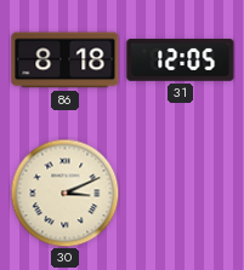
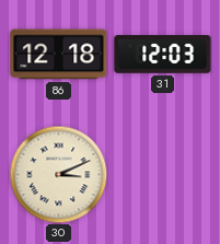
86: 8:18 -> 12:18
31: 12:05 -> 12:03
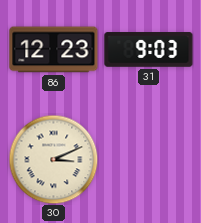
86: 12:18 -> 12:23
31: 12:03 -> 9:03
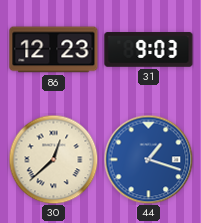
30: 3:11 -> 12:38
44: none -> 1:18
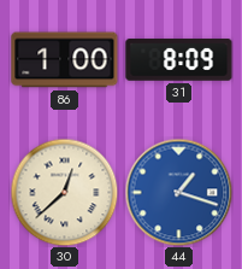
86: 12:23 -> 1:00
31: 9:03 -> 8:09
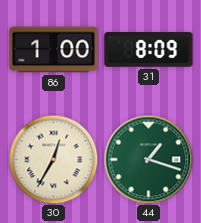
30: 12:38 -> 12:35
44 dial: blue -> green
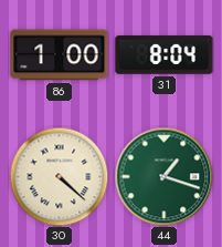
31: 8:09 -> 8:04
30: 12:35 -> 4:22
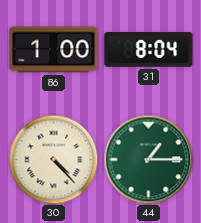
30: 4:22 -> 4:23
44: 1:18 -> 1:15
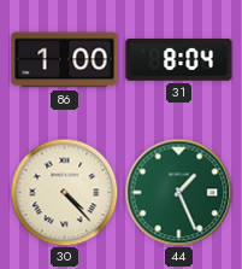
44: 1:15 -> 1:26
